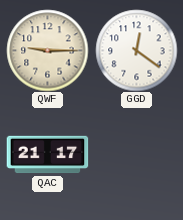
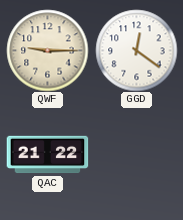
QAC: 21:17 -> 21:22
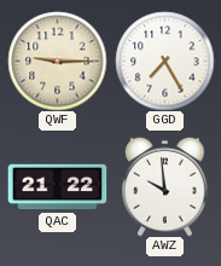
GGD: 12:21 -> 7:25
AWZ: none -> 9:59
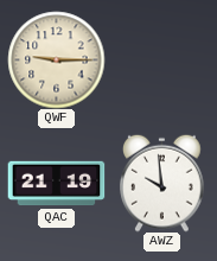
GGD: 7:25 -> none
QAC: 21:22 -> 21:19
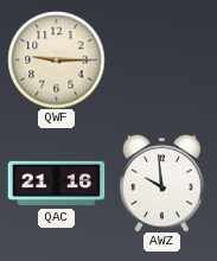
QAC: 21:19 -> 21:16
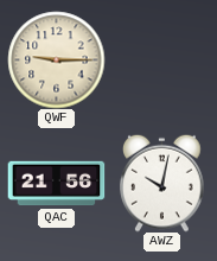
QAC: 21:16 -> 21:56
AWZ: 9:59 -> 10:02
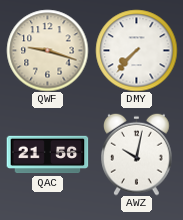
QWF: 9:15 -> 9:18
DMY: none -> 7:37
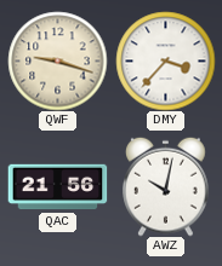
DMY: 7:37 -> 3:37
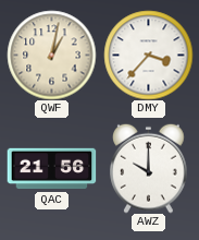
QWF: 9:18 -> 1:02
AWZ: 10:02 -> 10:00
